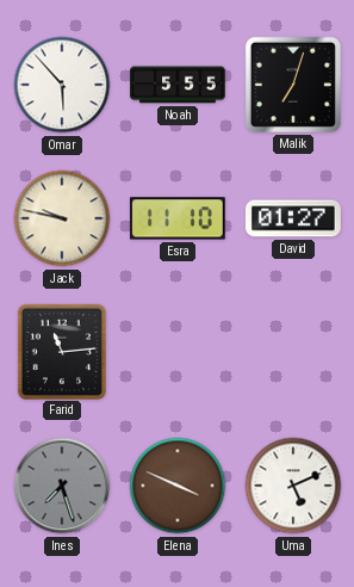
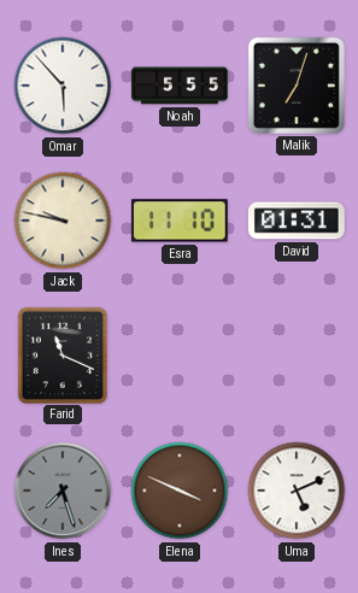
David: 01:27 -> 01:31
Farid: 11:14 -> 11:19
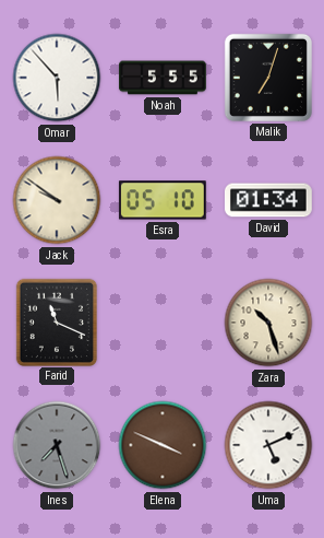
Jack: 9:47 -> 9:51
Esra: 11:10 -> 05:10
David: 01:31 -> 01:34
Zara: none -> 10:27
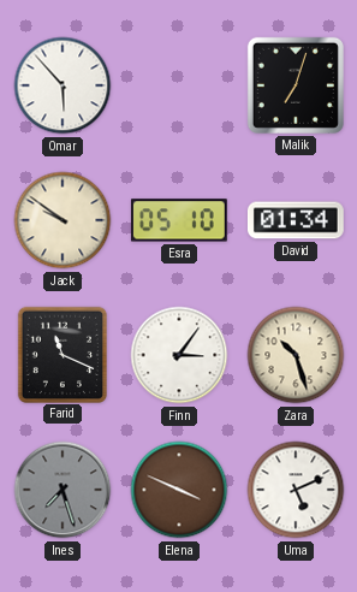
Noah: 5:55 -> none
Finn: none -> 3:06
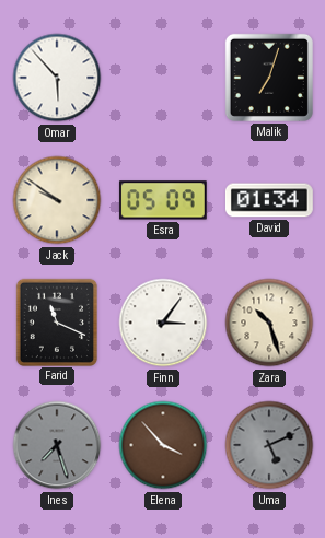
Esra: 05:10 -> 05:09
Elena: 3:49 -> 3:53
Uma dial: white -> grey
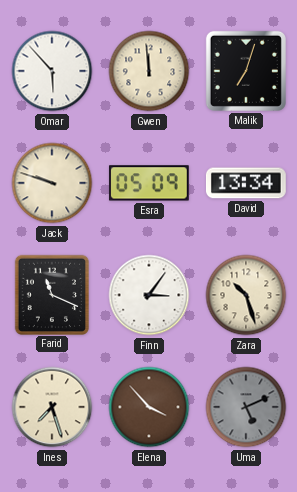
Gwen: none -> 11:59
Jack: 9:51 -> 9:48
David: 01:34 -> 13:34
Ines dial: grey -> cream
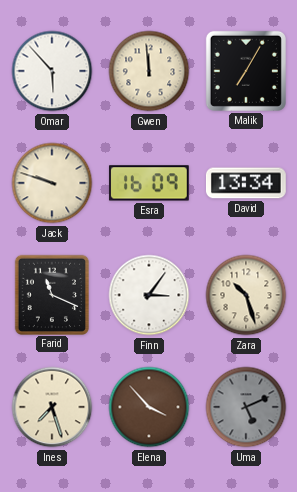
Malik: 7:03 -> 7:05
Esra: 05:09 -> 16:09
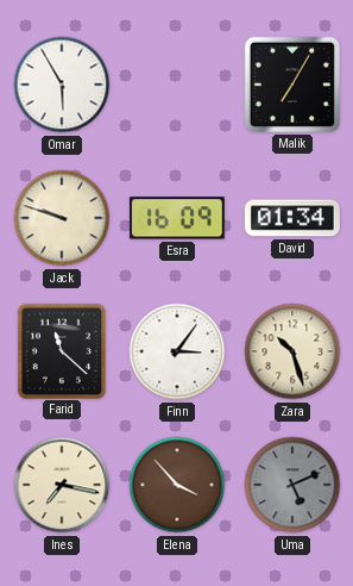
Omar: 5:53 -> 5:55
Gwen: 11:59 -> none
David: 13:34 -> 01:34
Farid: 11:19 -> 11:22
Ines: 7:27 -> 7:17
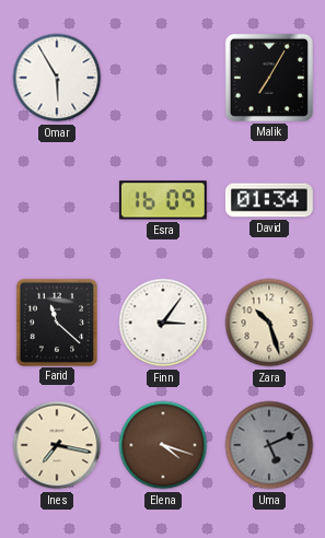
Jack: 9:48 -> none
Elena: 3:53 -> 4:18
